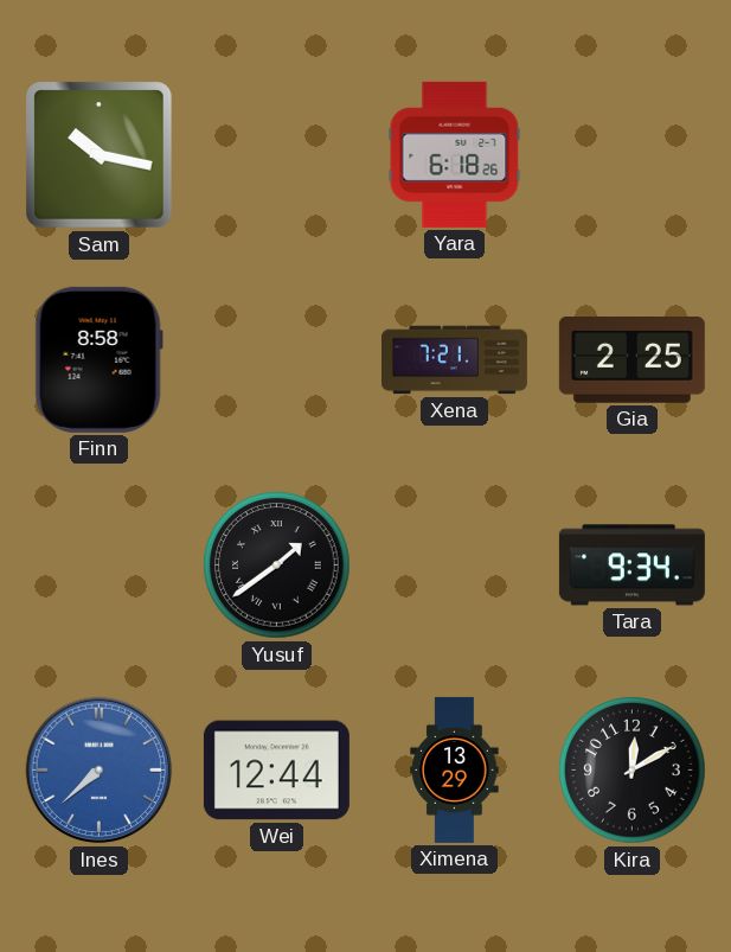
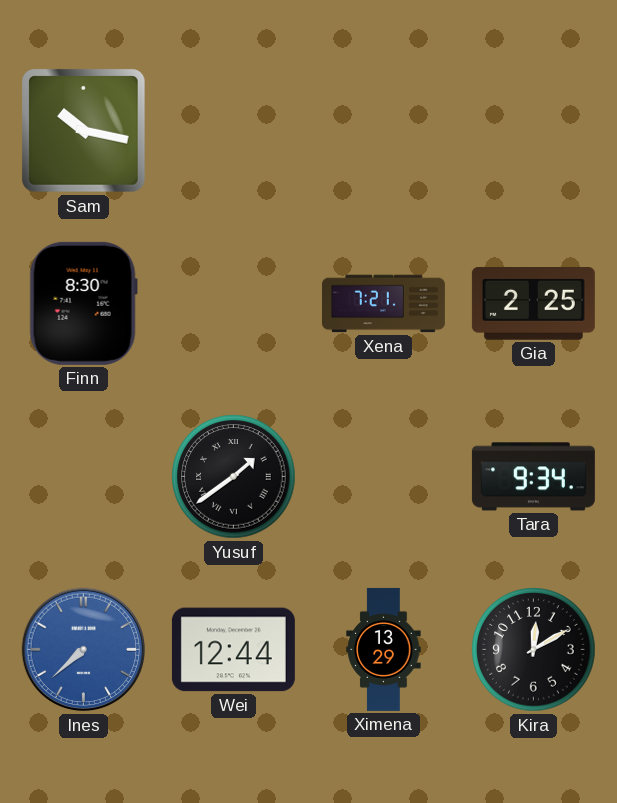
Yara: 6:18 -> none
Finn: 8:58 -> 8:30
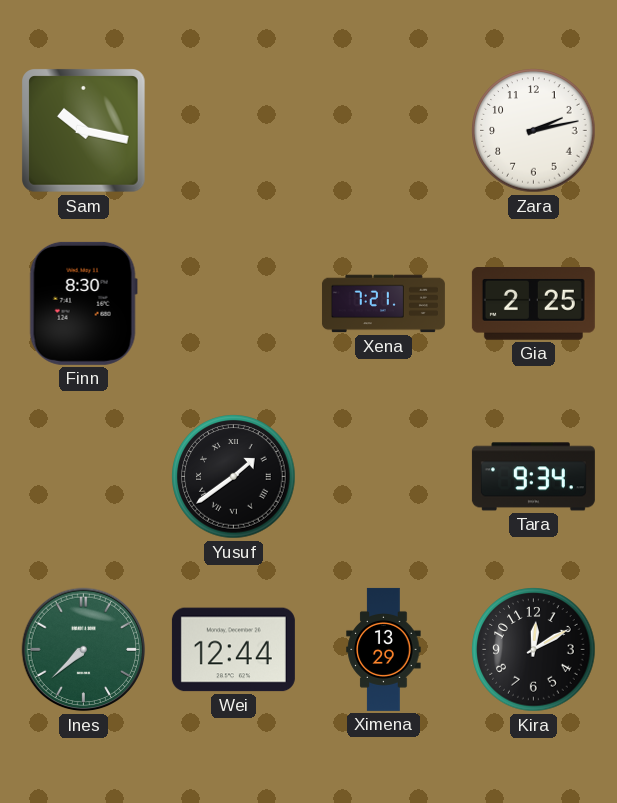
Zara: none -> 2:13
Ines dial: blue -> green
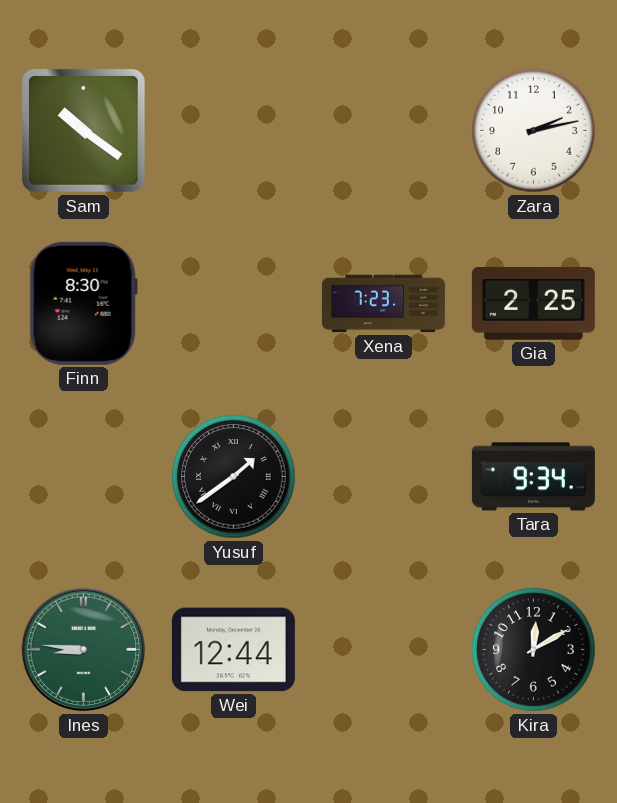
Sam: 10:17 -> 10:21
Xena: 7:21 -> 7:23
Ines: 7:38 -> 8:46
Ximena: 13:29 -> none
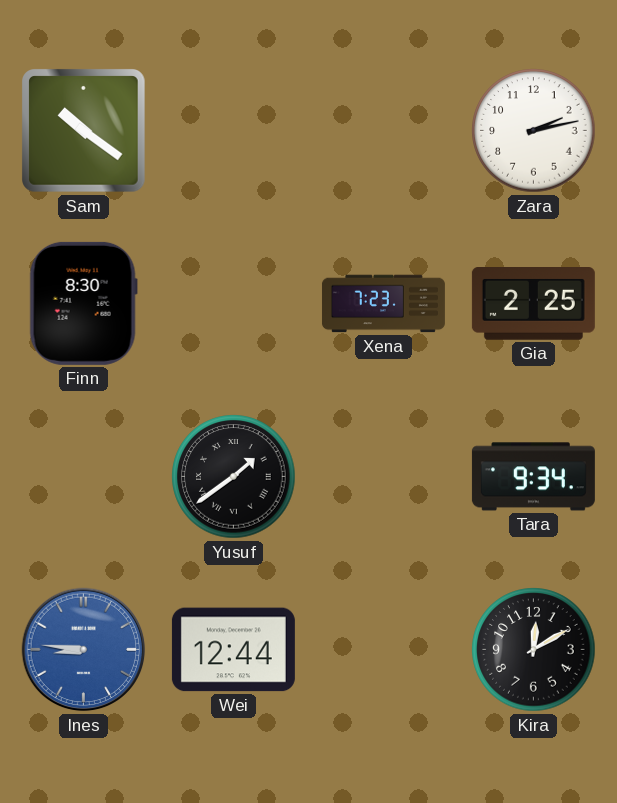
Ines dial: green -> blue
